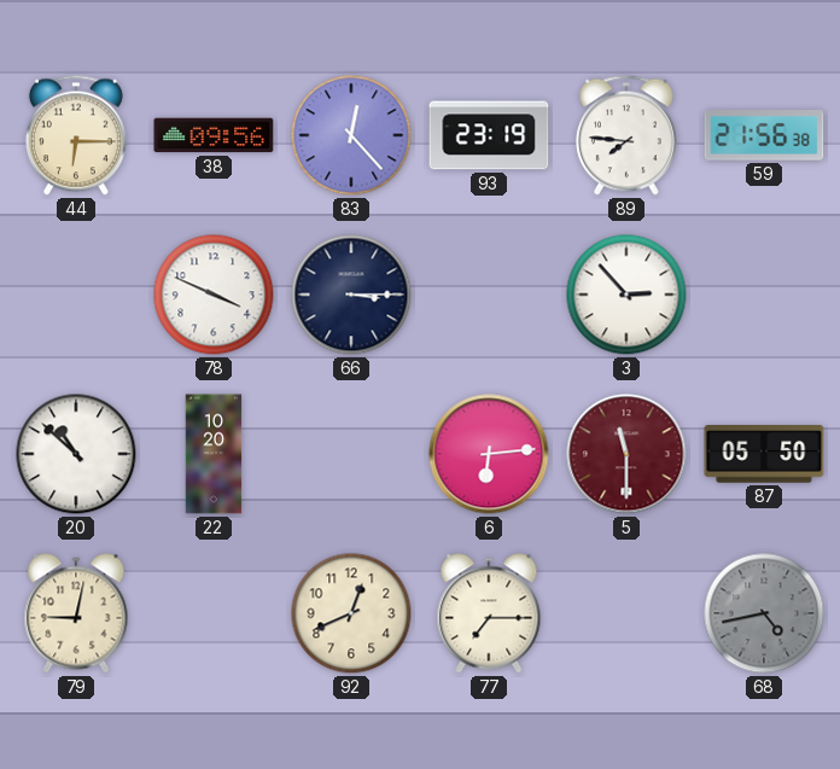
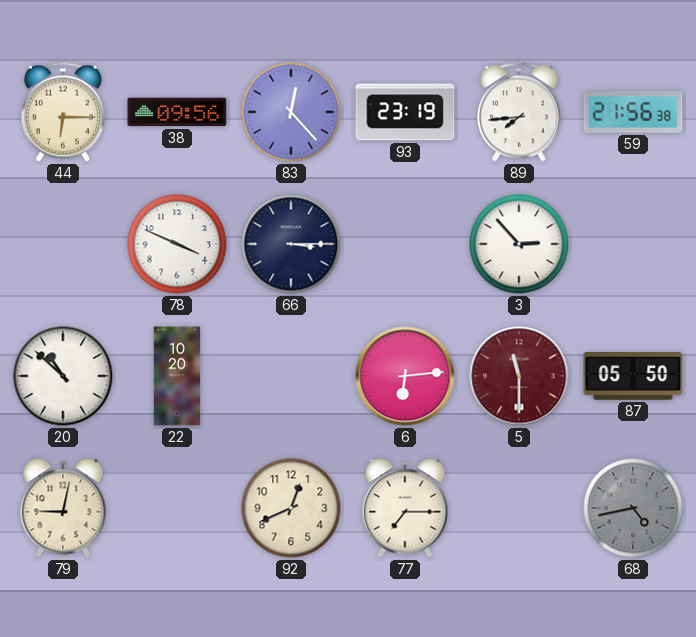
89: 7:46 -> 7:44
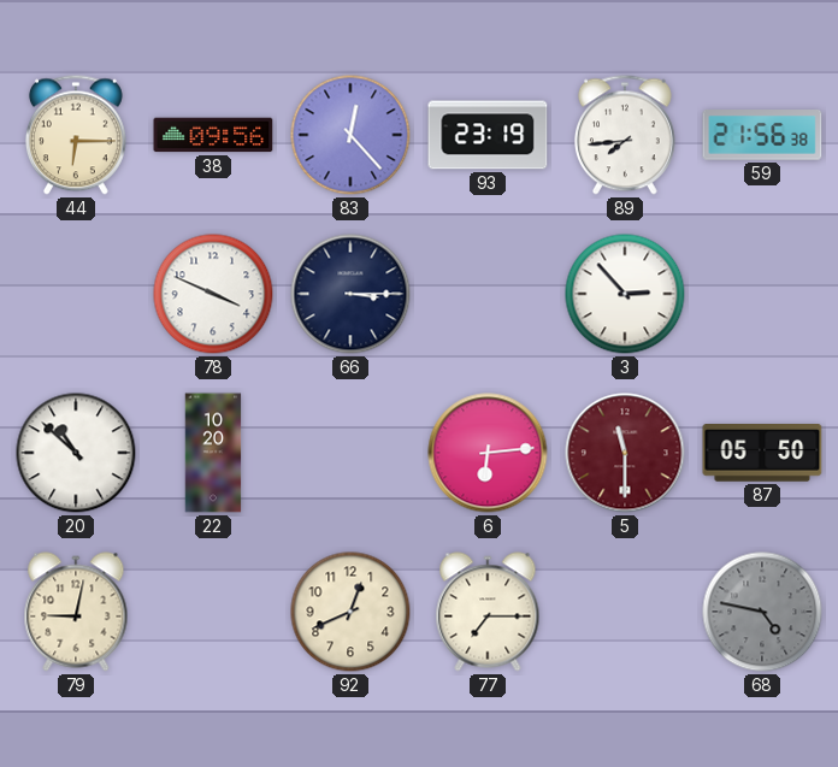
68: 4:43 -> 4:47
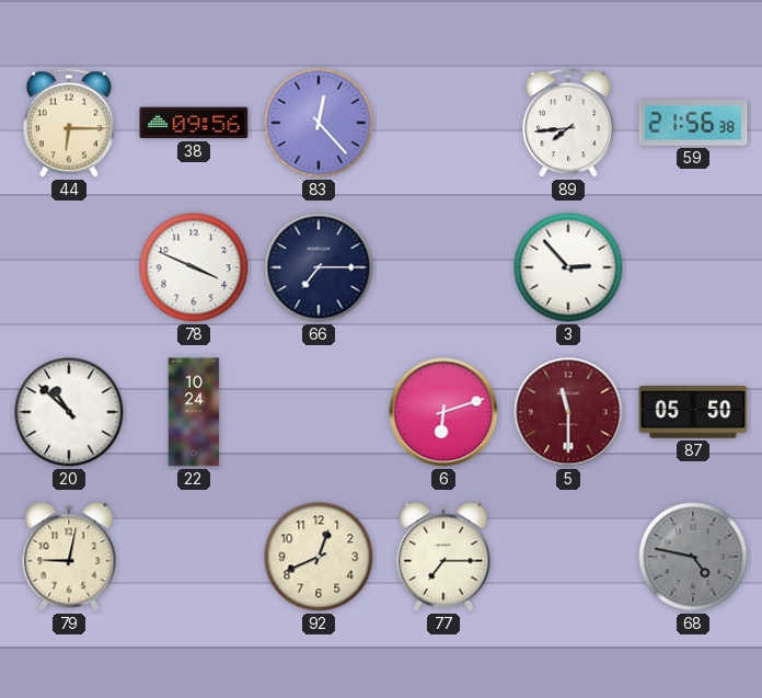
93: 23:19 -> none
66: 3:15 -> 7:15
22: 10:20 -> 10:24
6: 6:14 -> 6:12
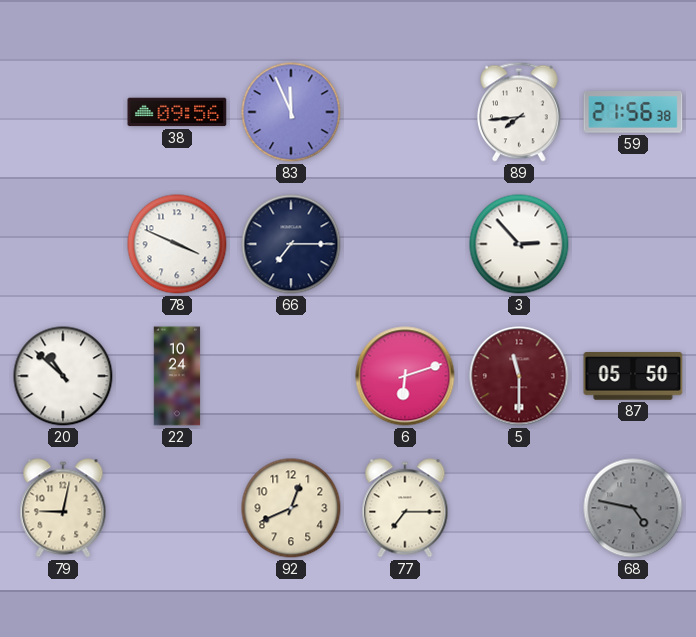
44: 6:15 -> none
83: 12:23 -> 11:56
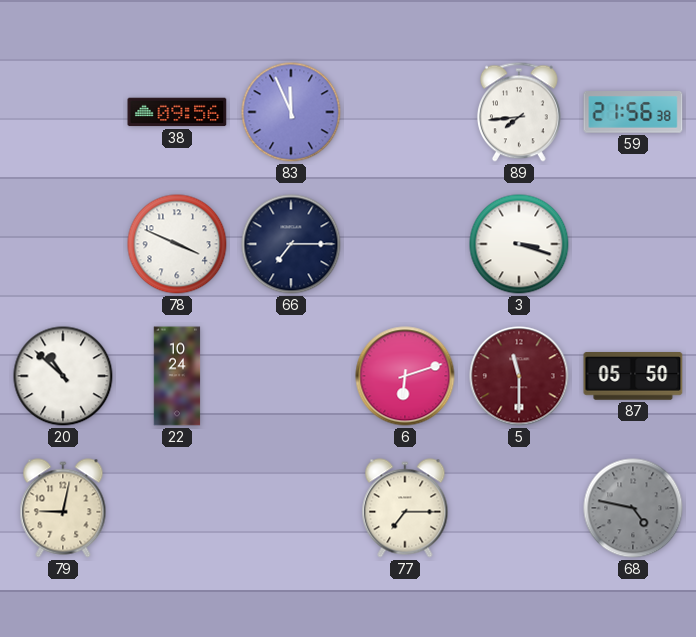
3: 2:53 -> 3:18
92: 12:41 -> none
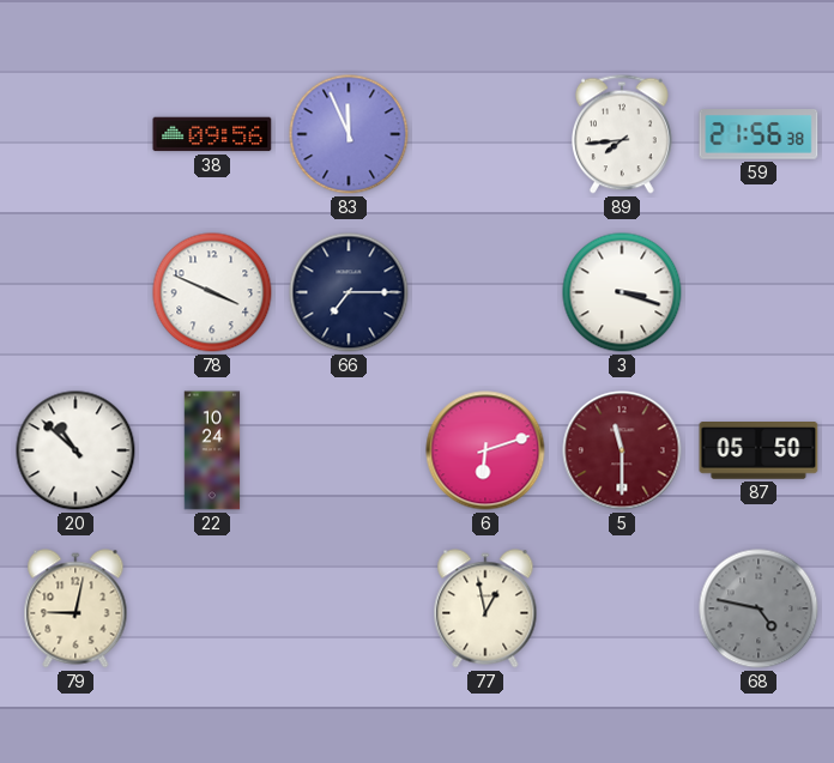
77: 7:15 -> 12:58
